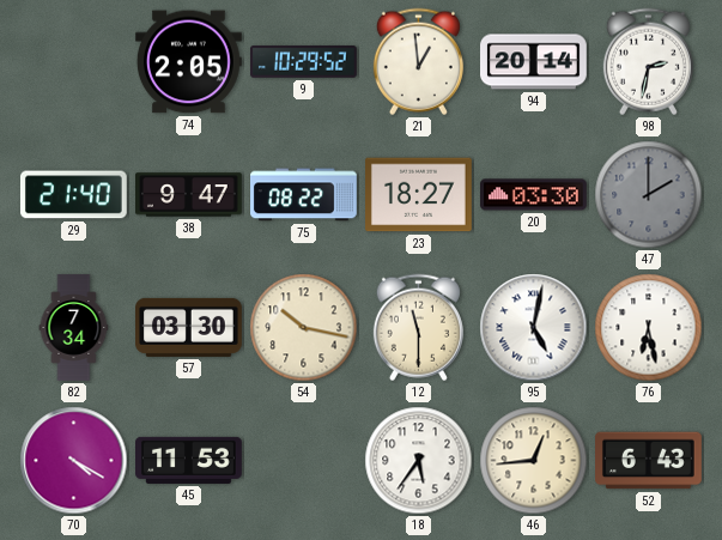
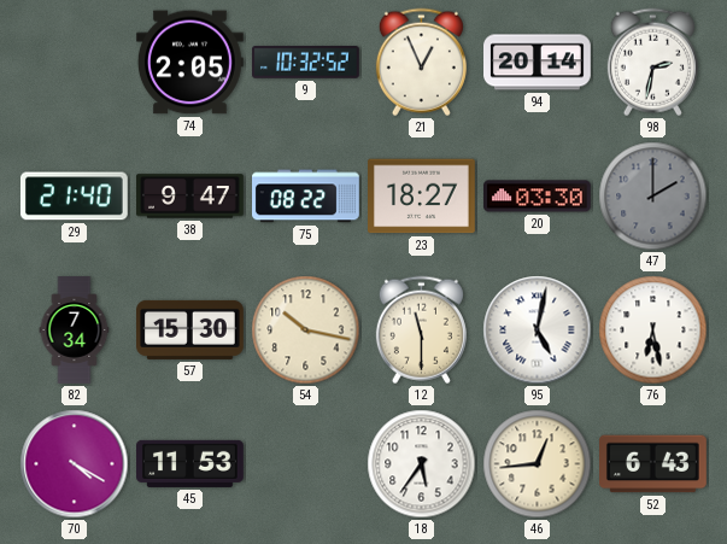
9: 10:29 -> 10:32
21: 12:59 -> 12:56
57: 03:30 -> 15:30
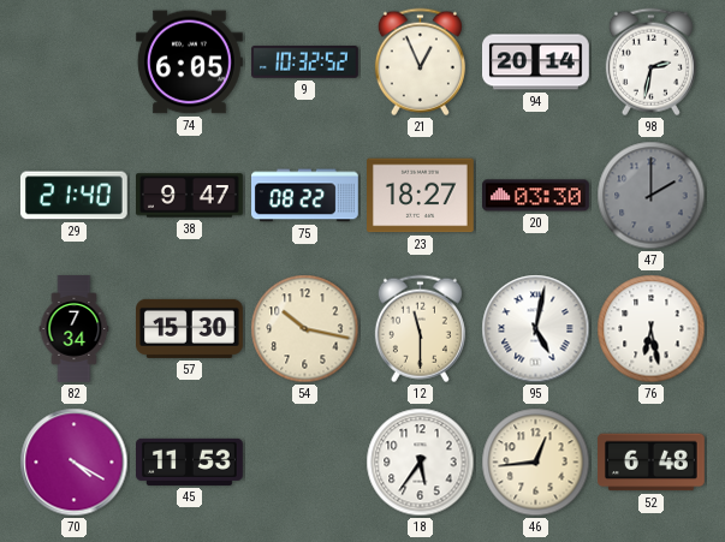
74: 2:05 -> 6:05
52: 6:43 -> 6:48
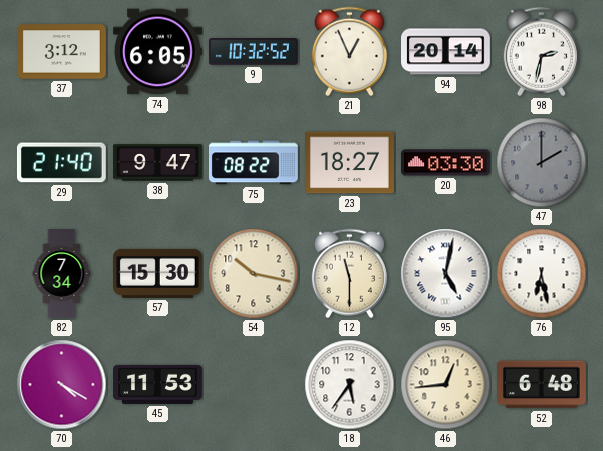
37: none -> 3:12
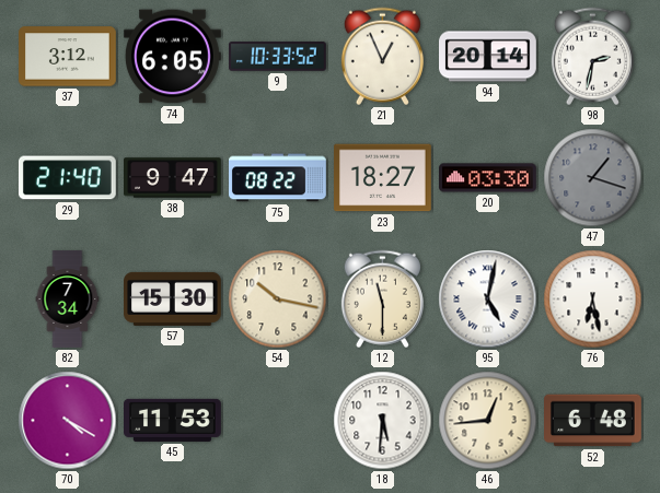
9: 10:32 -> 10:33
47: 2:00 -> 1:18
18: 5:36 -> 5:31
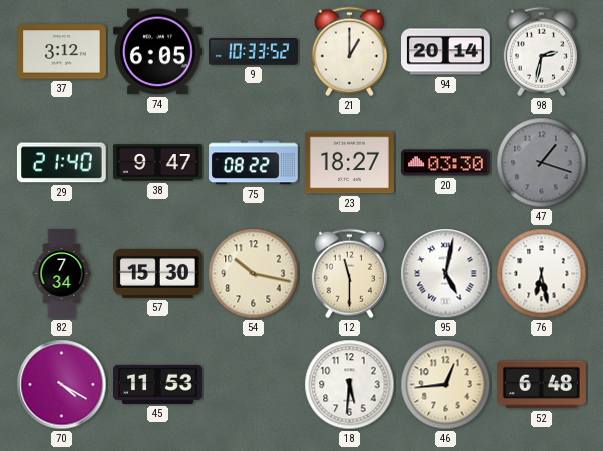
21: 12:56 -> 1:00
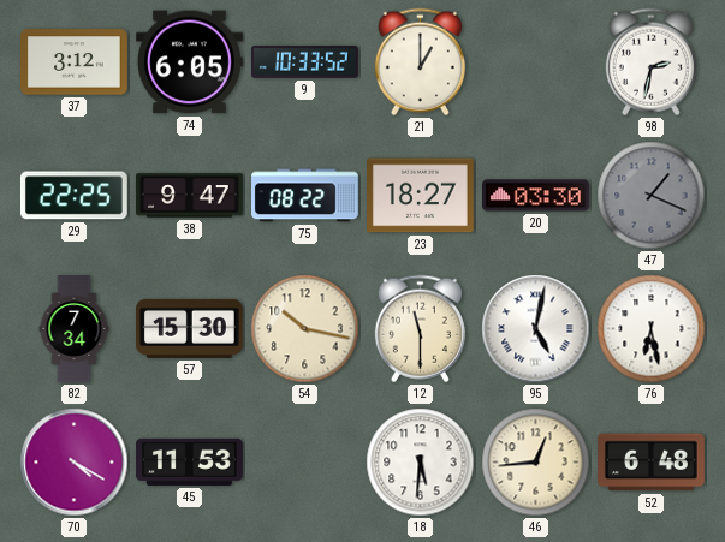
94: 20:14 -> none
29: 21:40 -> 22:25
47: 1:18 -> 1:19
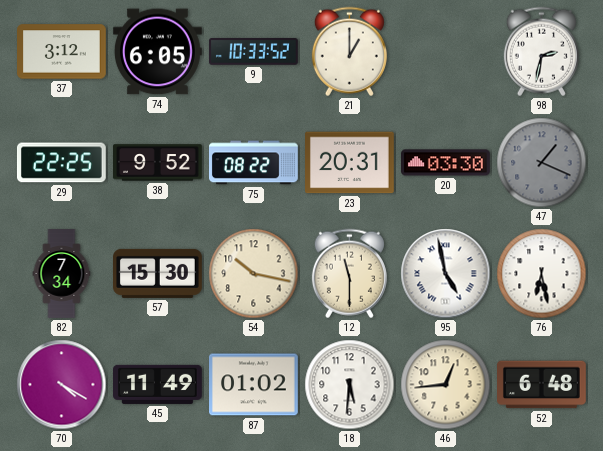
38: 9:47 -> 9:52
23: 18:27 -> 20:31
95: 5:02 -> 4:58
45: 11:53 -> 11:49
87: none -> 01:02
